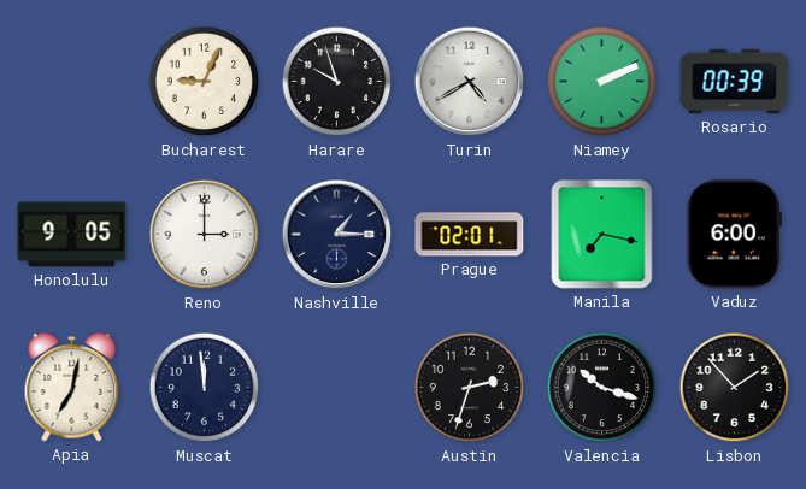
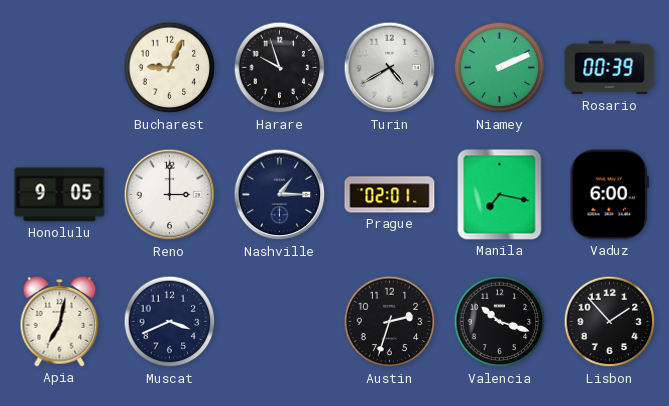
Muscat: 11:59 -> 3:41
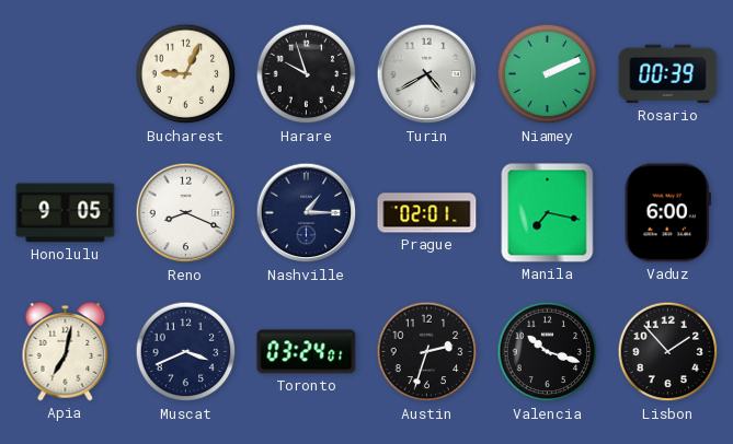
Reno: 3:00 -> 8:19
Toronto: none -> 03:24
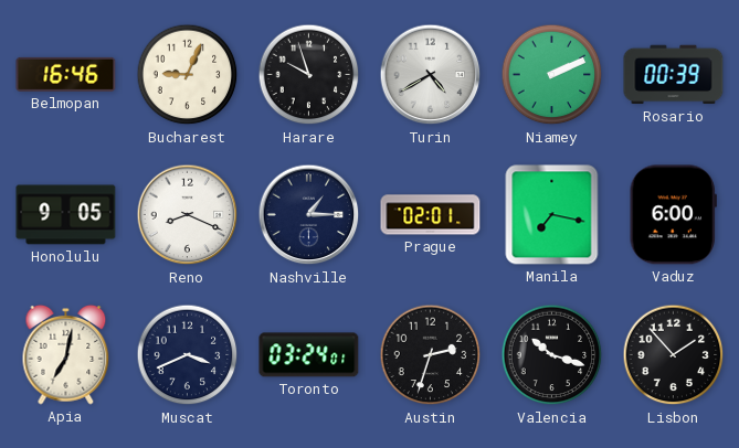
Belmopan: none -> 16:46
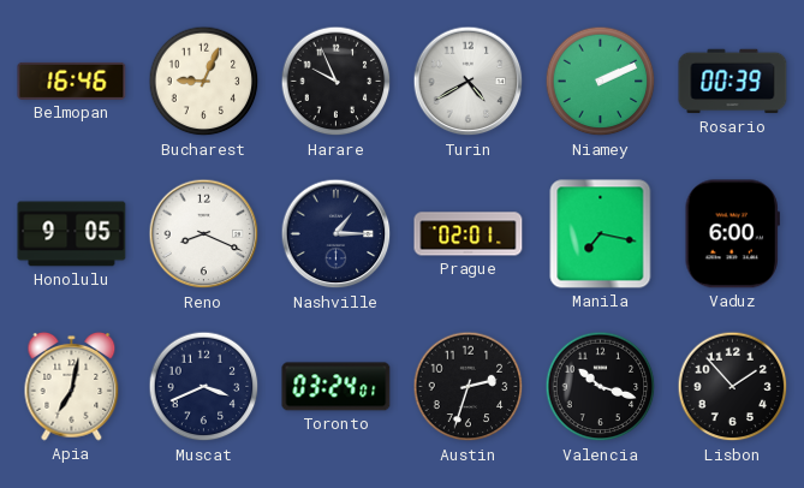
Harare: 9:57 -> 9:56
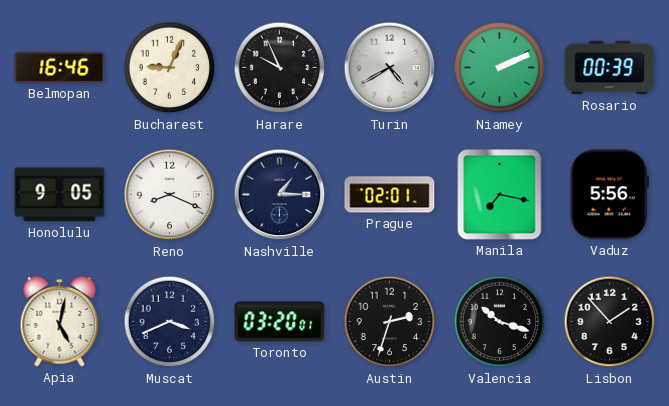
Vaduz: 6:00 -> 5:56
Apia: 7:02 -> 5:02
Toronto: 03:24 -> 03:20
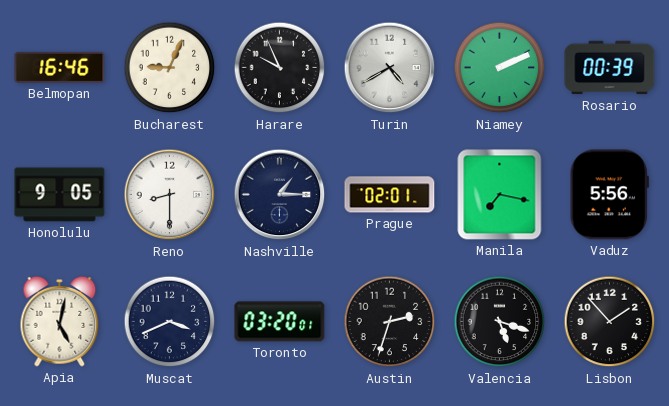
Reno: 8:19 -> 8:30
Valencia: 10:18 -> 5:18
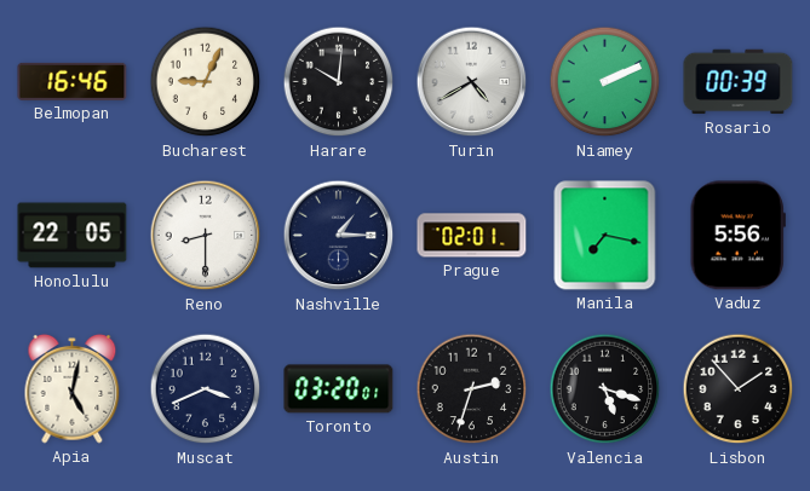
Harare: 9:56 -> 10:01
Honolulu: 9:05 -> 22:05
